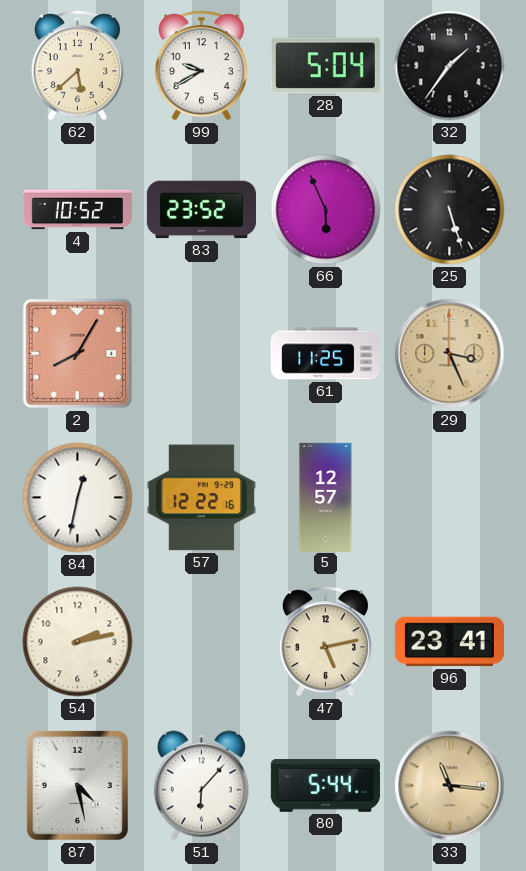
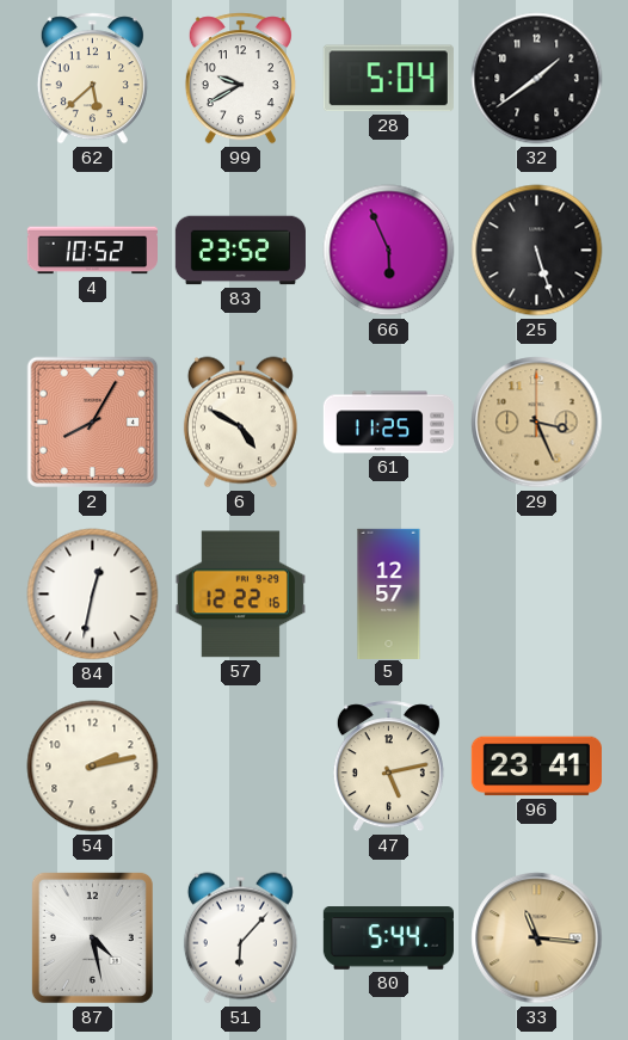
32: 1:36 -> 1:39
6: none -> 4:50
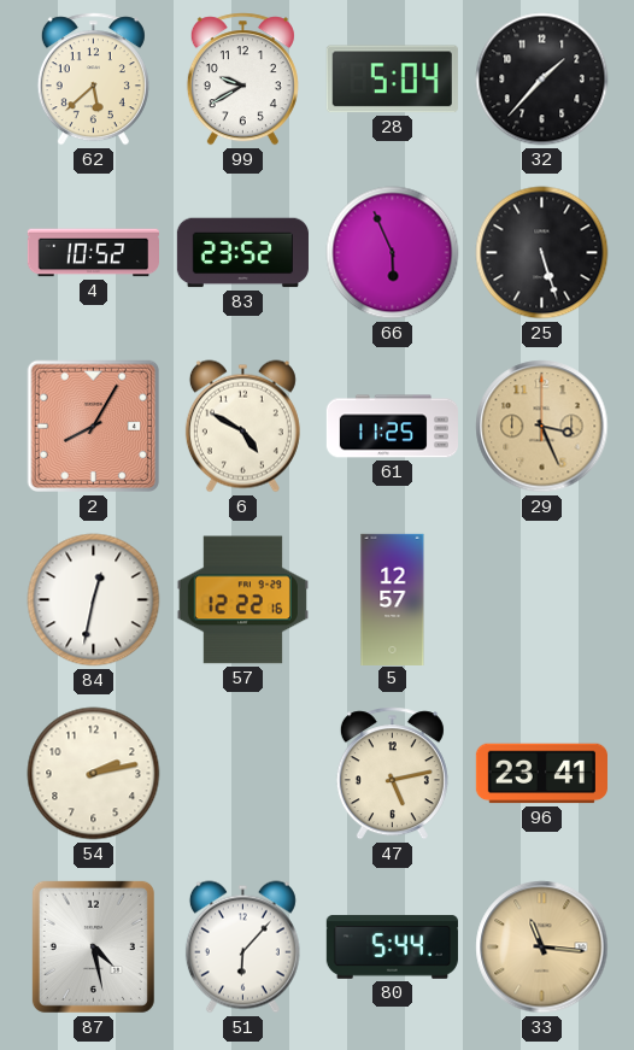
32: 1:39 -> 1:37
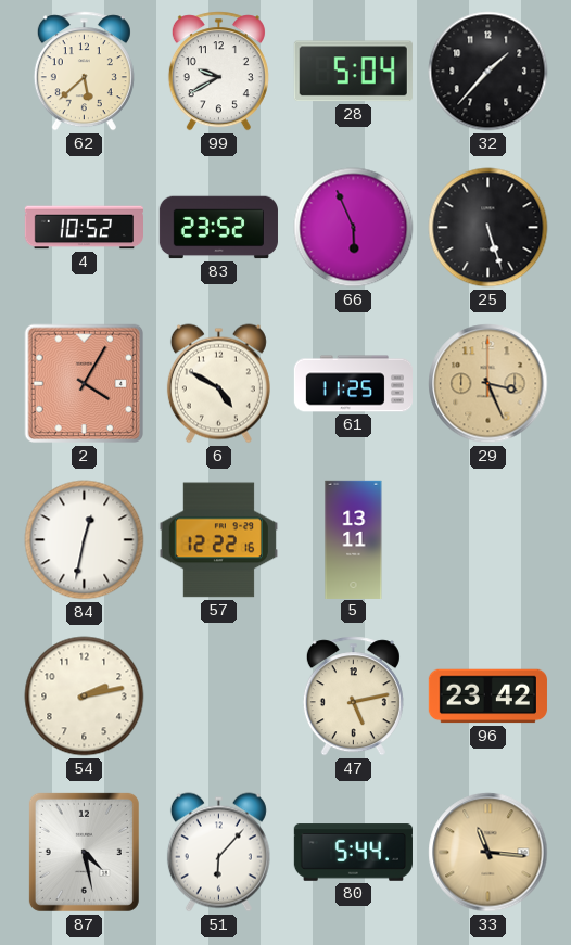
2: 8:05 -> 4:05
5: 12:57 -> 13:11
96: 23:41 -> 23:42
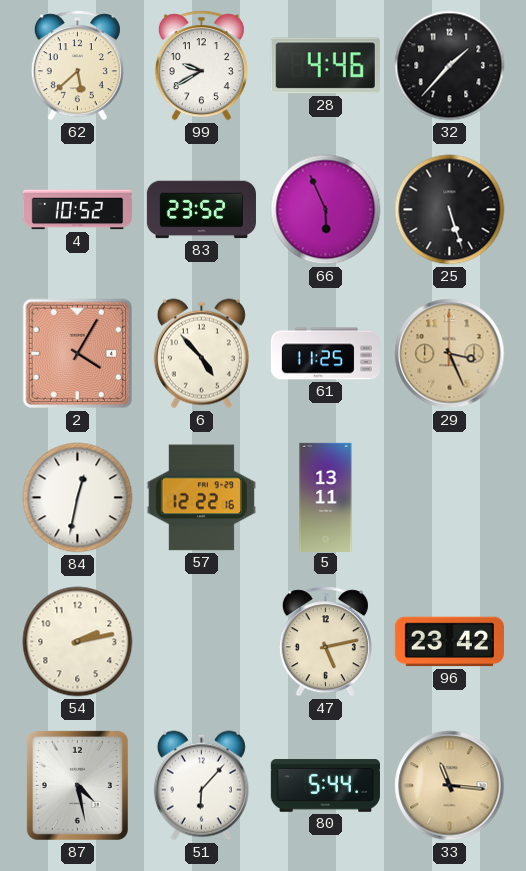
28: 5:04 -> 4:46
6: 4:50 -> 4:53
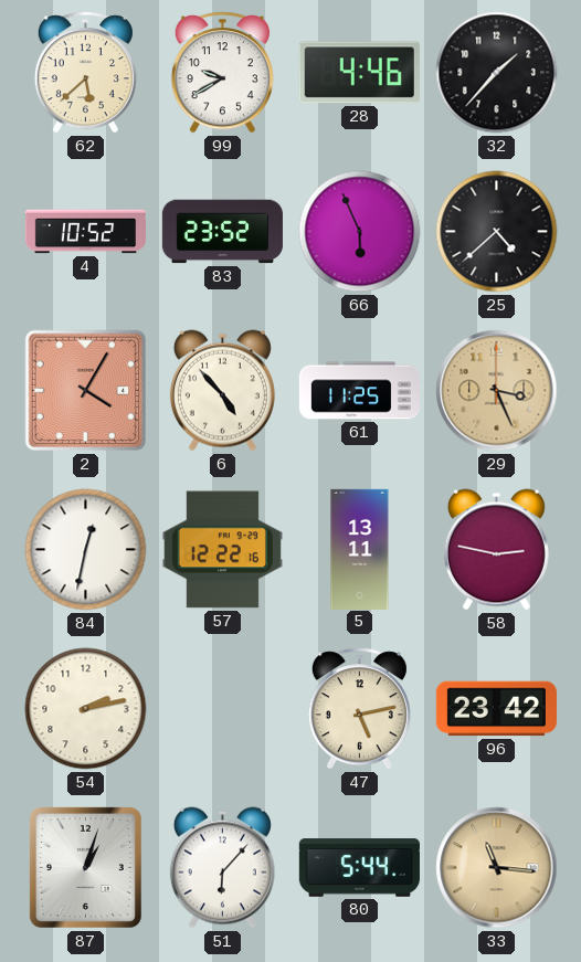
25: 5:27 -> 4:38
58: none -> 2:47
87: 4:28 -> 1:03
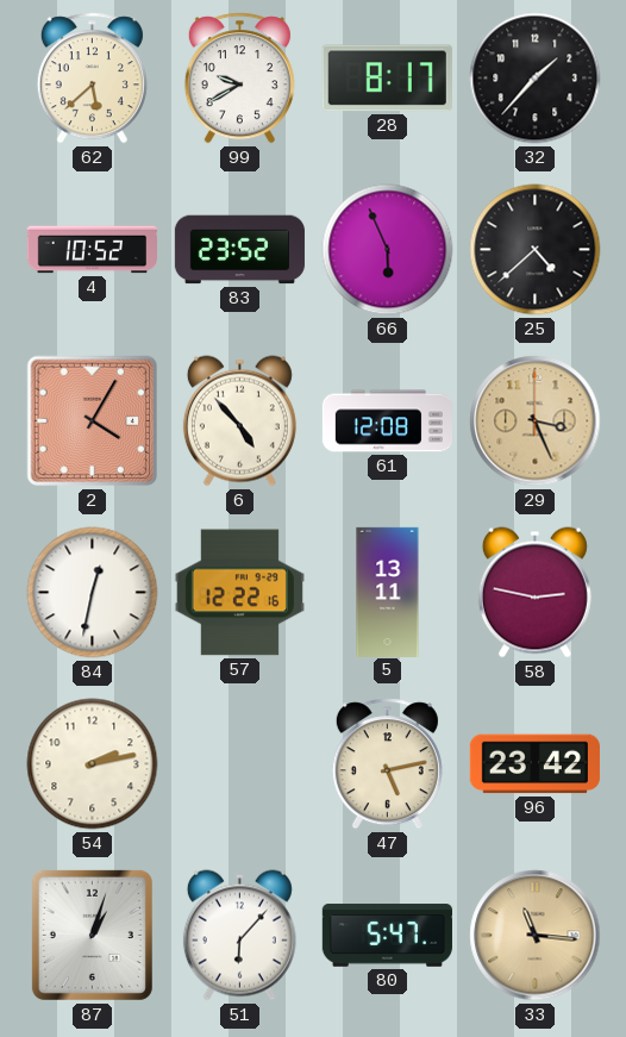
28: 4:46 -> 8:17
61: 11:25 -> 12:08
80: 5:44 -> 5:47
